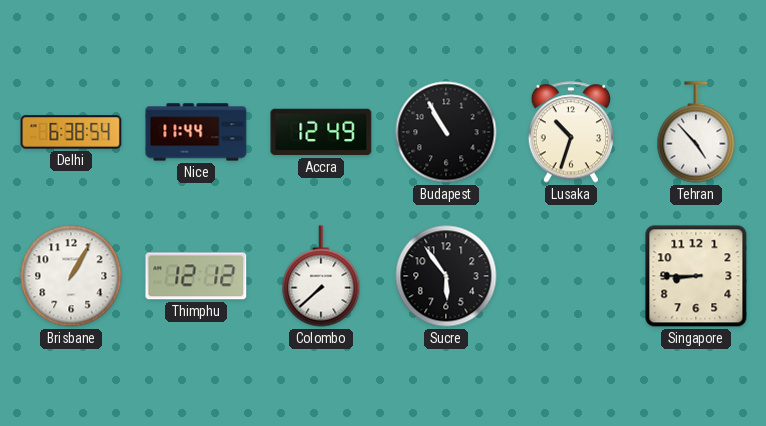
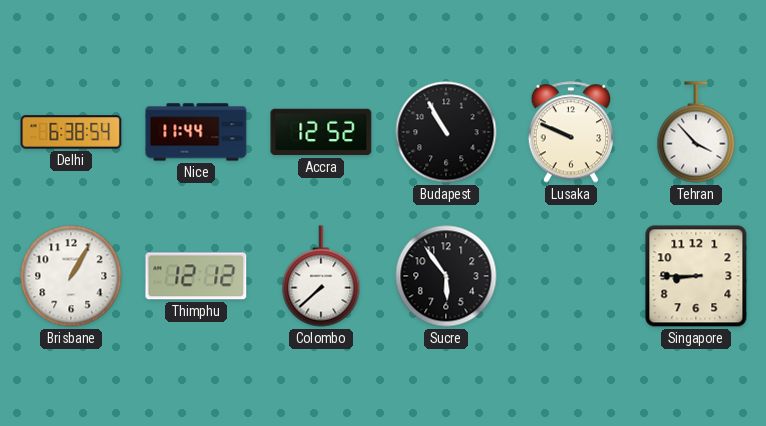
Accra: 12:49 -> 12:52
Lusaka: 10:33 -> 9:49
Tehran: 4:53 -> 3:53
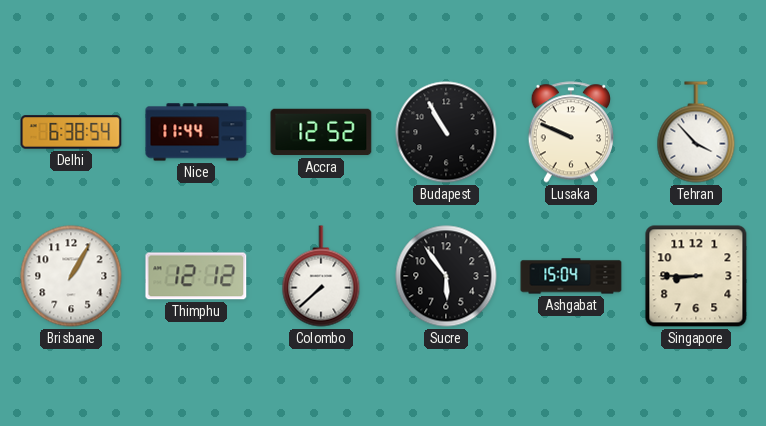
Ashgabat: none -> 15:04
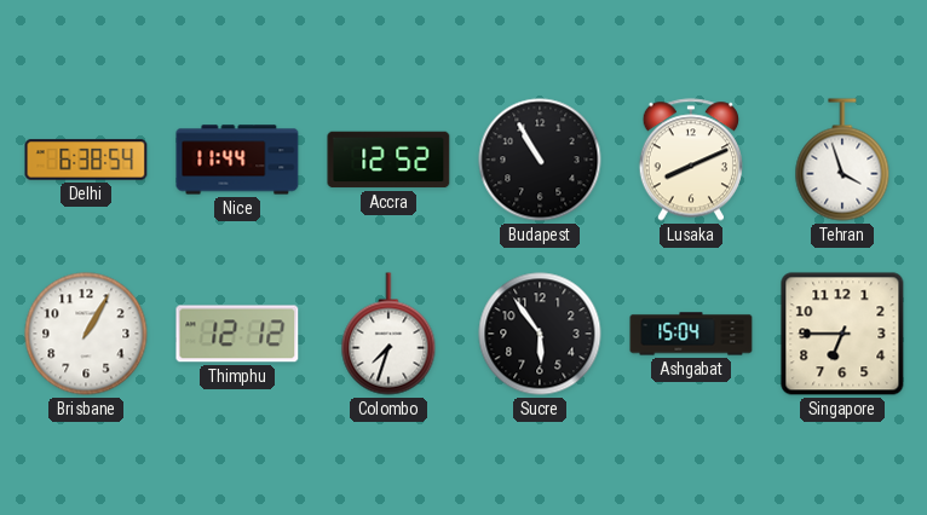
Lusaka: 9:49 -> 8:11
Tehran: 3:53 -> 3:57
Colombo: 7:38 -> 7:33
Singapore: 8:45 -> 6:45
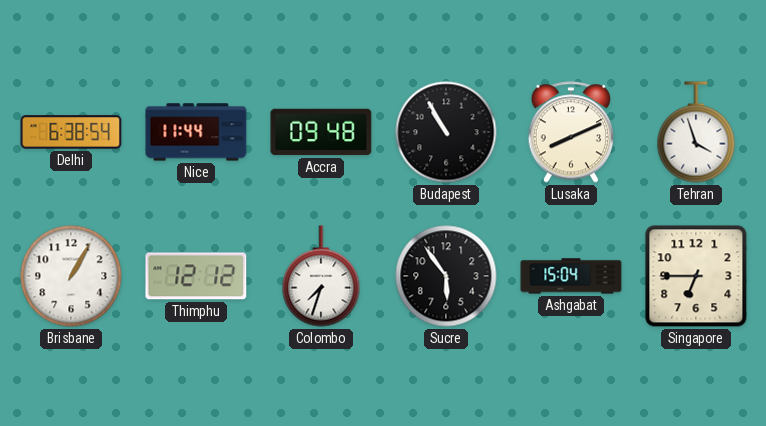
Accra: 12:52 -> 09:48
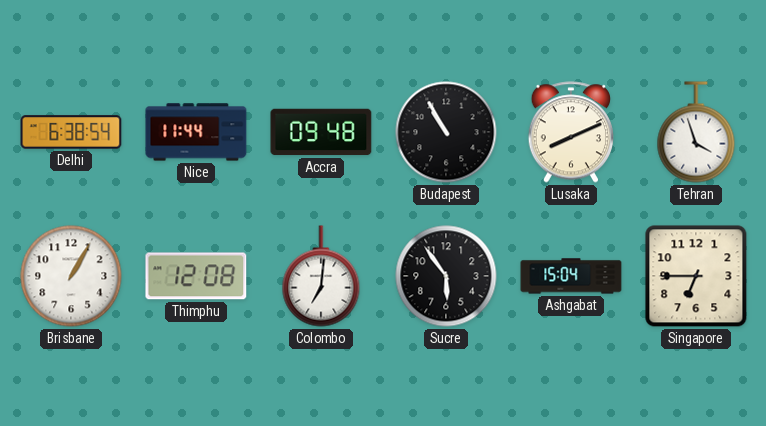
Thimphu: 12:12 -> 12:08
Colombo: 7:33 -> 7:01
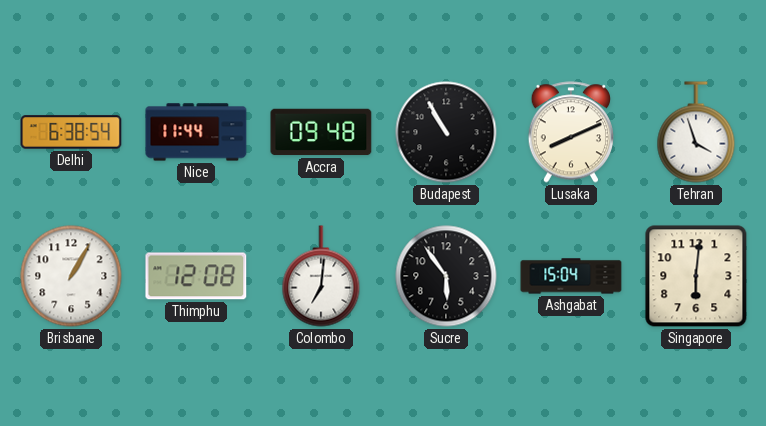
Singapore: 6:45 -> 6:01
